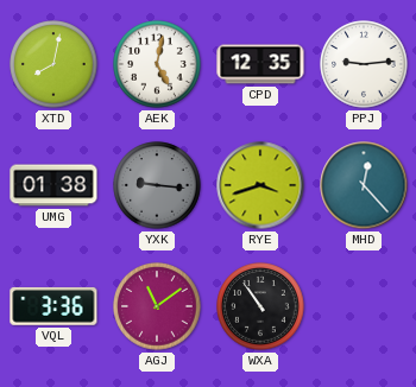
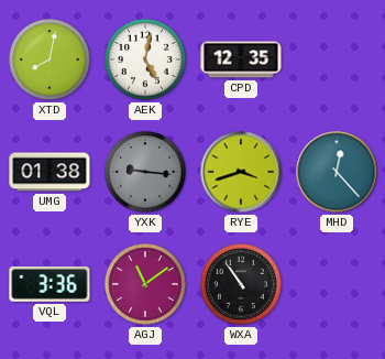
PPJ: 9:14 -> none
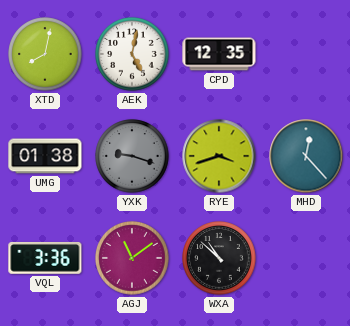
YXK: 9:16 -> 9:18
WXA: 10:54 -> 10:52
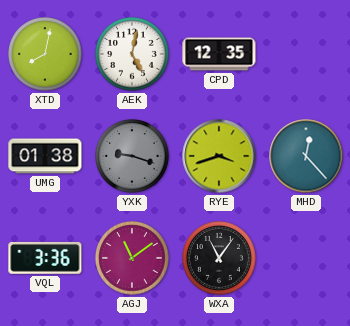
WXA: 10:52 -> 11:06
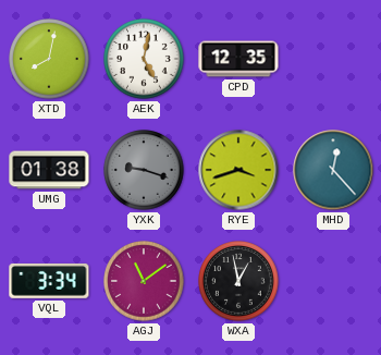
VQL: 3:36 -> 3:34
WXA: 11:06 -> 12:58
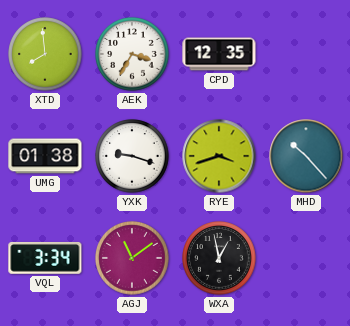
XTD: 8:02 -> 7:59
AEK: 5:02 -> 3:35
YXK dial: grey -> white
MHD: 12:23 -> 10:23
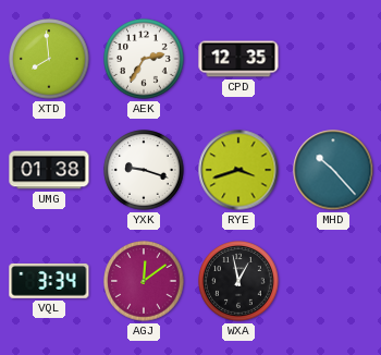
AEK: 3:35 -> 2:35
AGJ: 11:09 -> 12:09
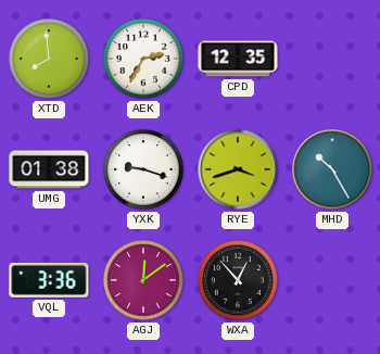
MHD: 10:23 -> 10:25
VQL: 3:34 -> 3:36
WXA: 12:58 -> 12:53
